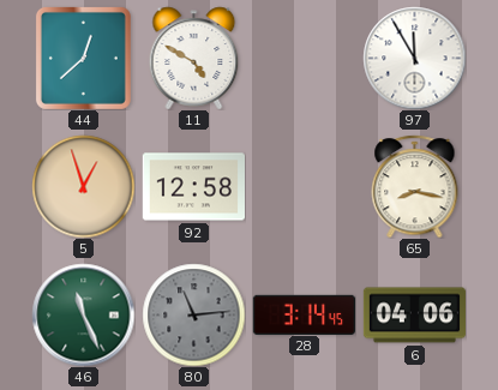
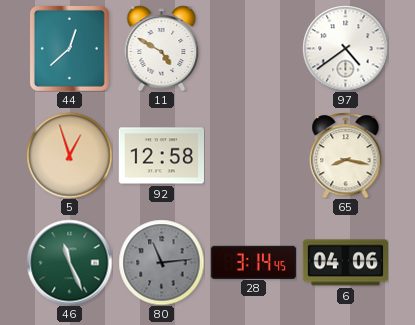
97: 11:55 -> 4:39
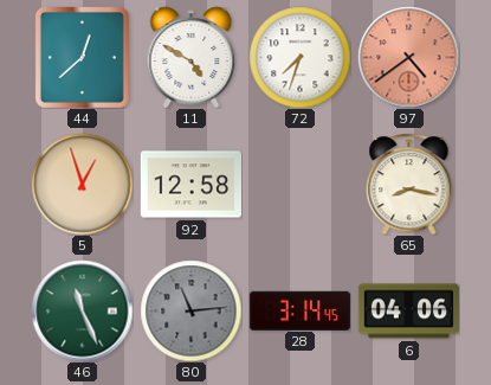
72: none -> 7:33
97 dial: white -> salmon
